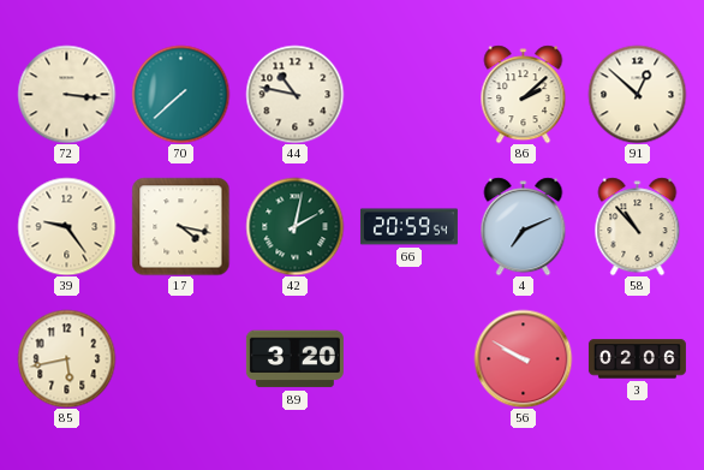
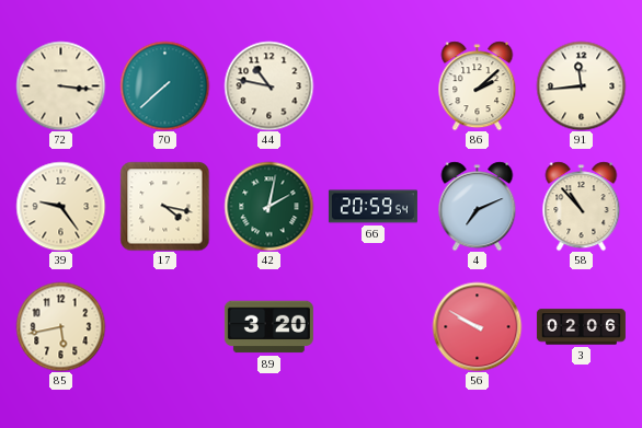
91: 12:52 -> 11:44
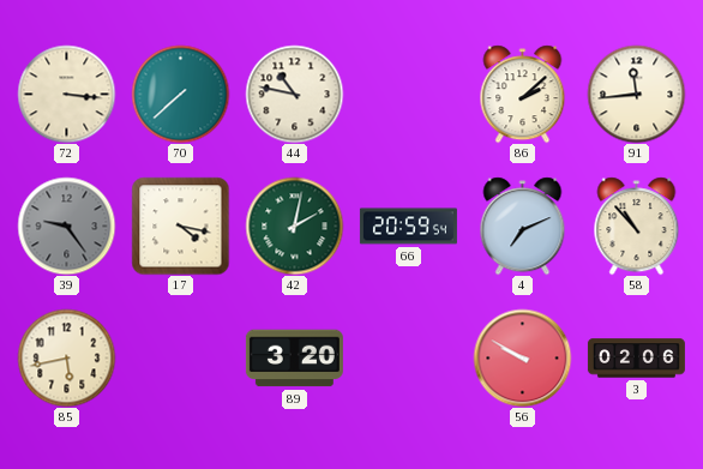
39 dial: cream -> grey
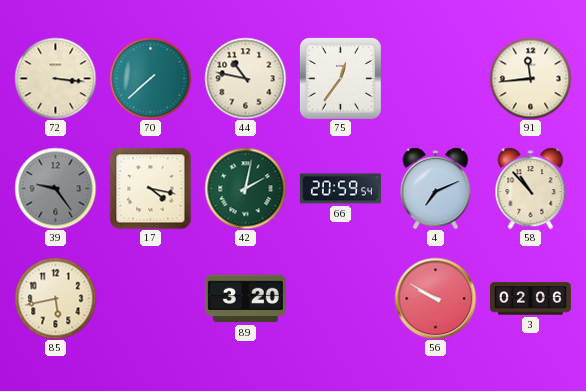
75: none -> 12:36
86: 2:08 -> none
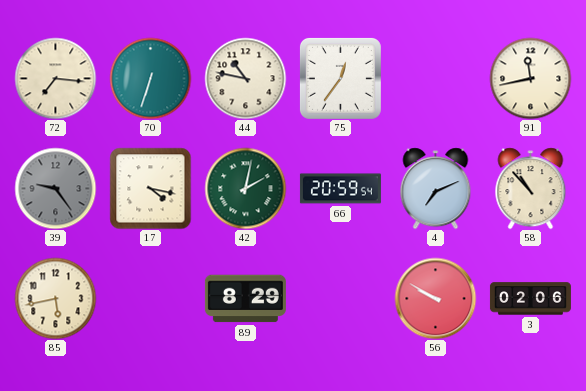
72: 3:16 -> 7:16
70: 7:38 -> 6:33
91: 11:44 -> 11:43
89: 3:20 -> 8:29
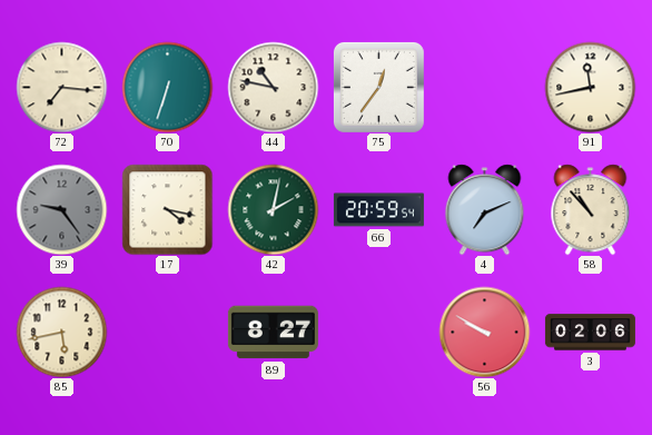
89: 8:29 -> 8:27
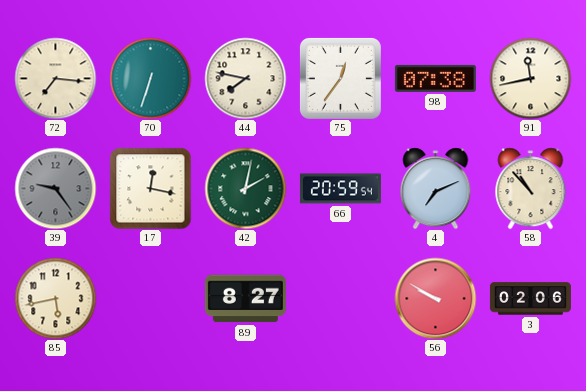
44: 10:47 -> 7:47
98: none -> 07:38
17: 4:17 -> 12:17
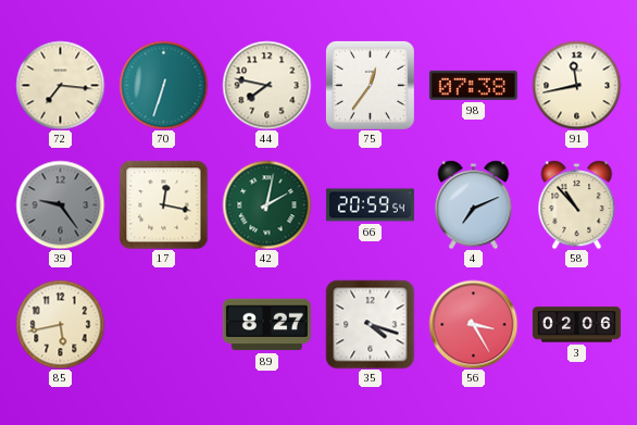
35: none -> 4:18
56: 9:50 -> 3:25
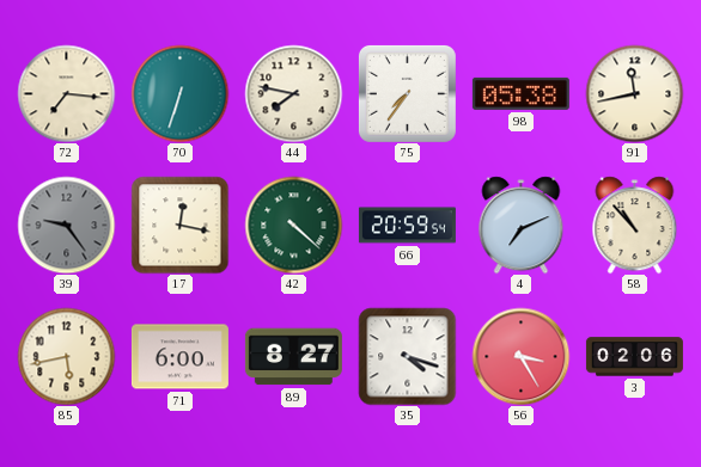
75: 12:36 -> 7:36
98: 07:38 -> 05:38
42: 2:02 -> 4:22
71: none -> 6:00
